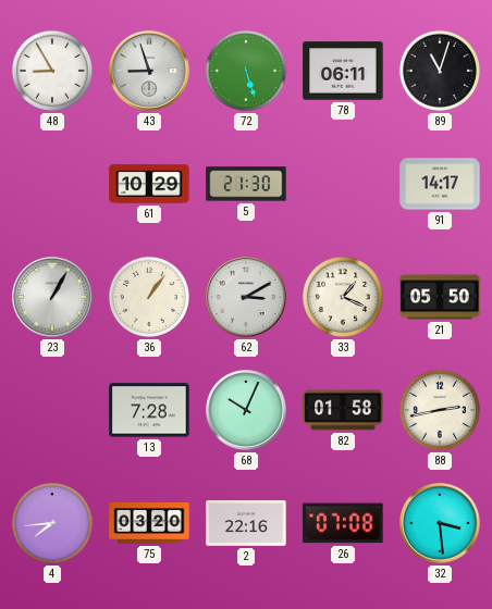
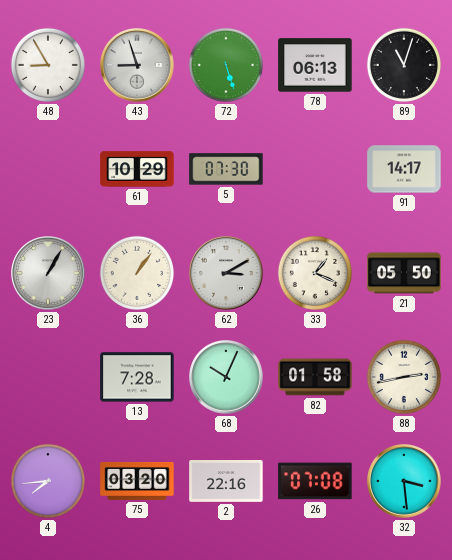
78: 06:11 -> 06:13
5: 21:30 -> 07:30
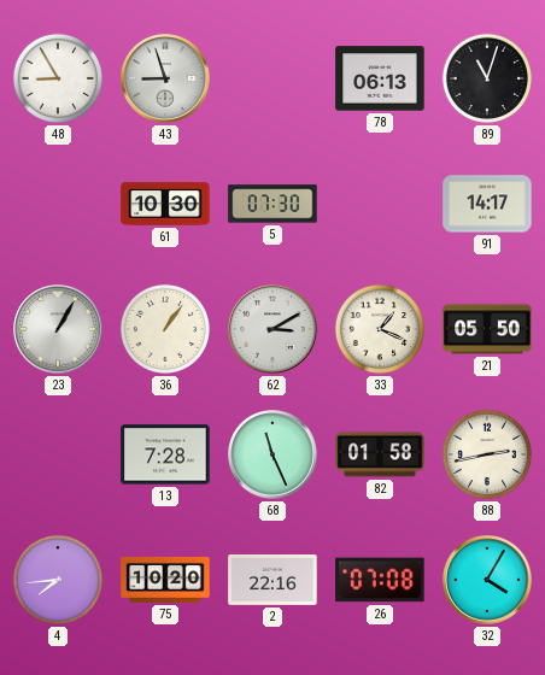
72: 5:27 -> none
61: 10:29 -> 10:30
68: 10:04 -> 11:26
75: 03:20 -> 10:20
32: 3:29 -> 4:05
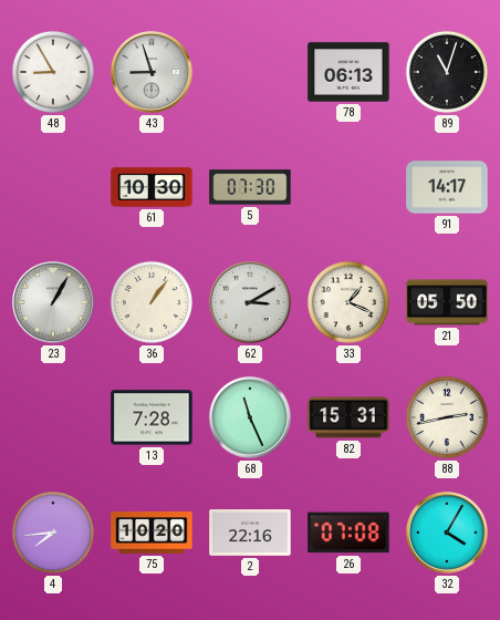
82: 01:58 -> 15:31
